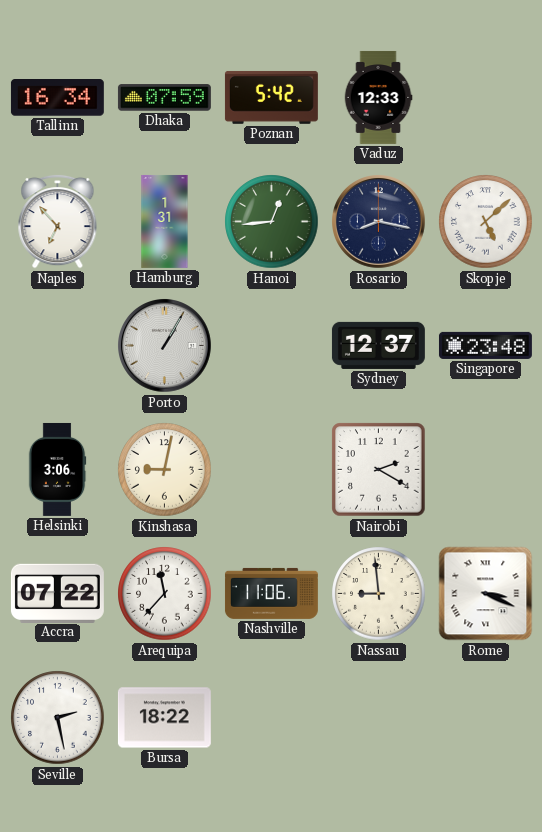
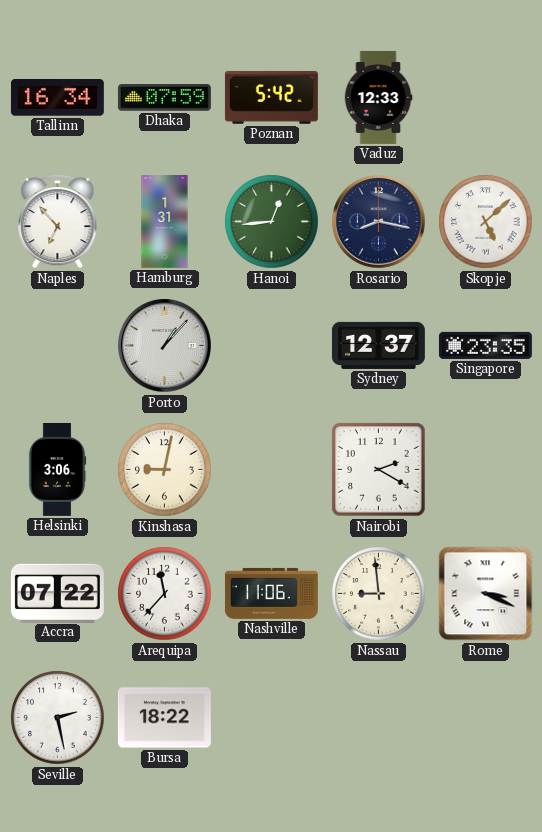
Porto: 1:05 -> 1:07
Singapore: 23:48 -> 23:35
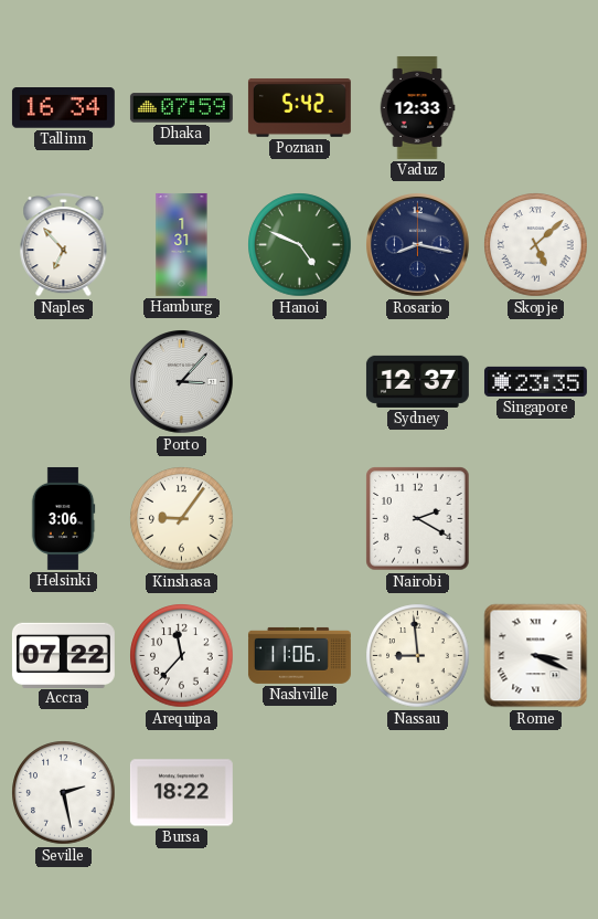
Hanoi: 12:44 -> 4:49
Porto: 1:07 -> 3:07
Kinshasa: 9:02 -> 9:06
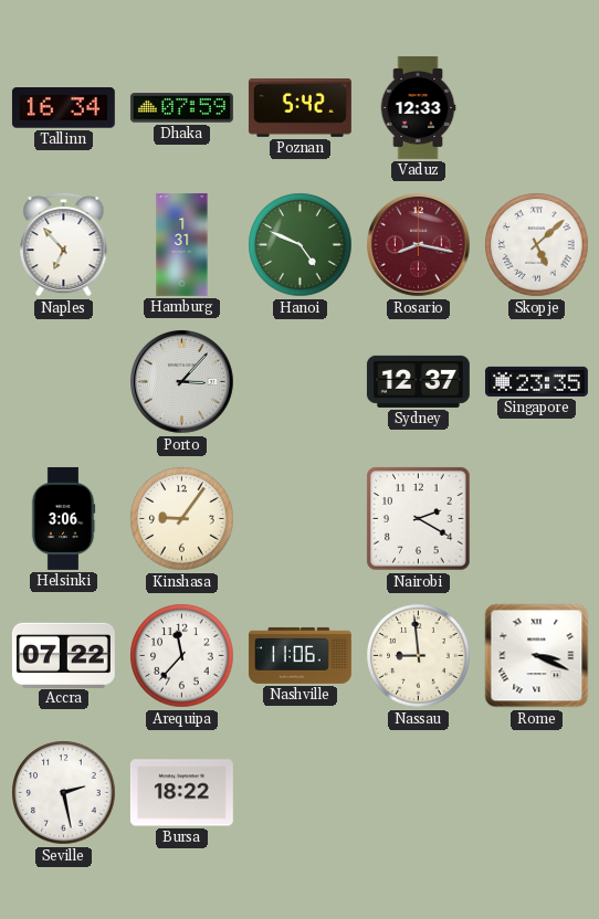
Rosario dial: navy -> burgundy
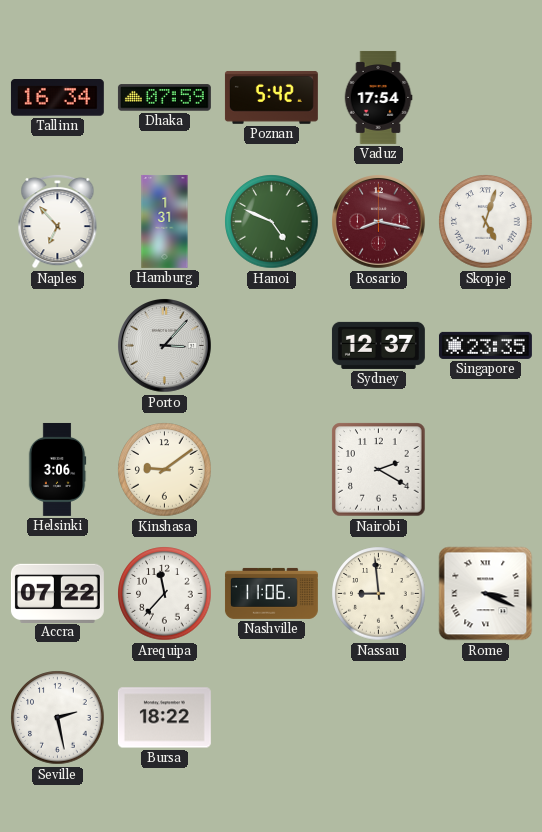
Vaduz: 12:33 -> 17:54
Skopje: 5:08 -> 5:03
Kinshasa: 9:06 -> 9:09
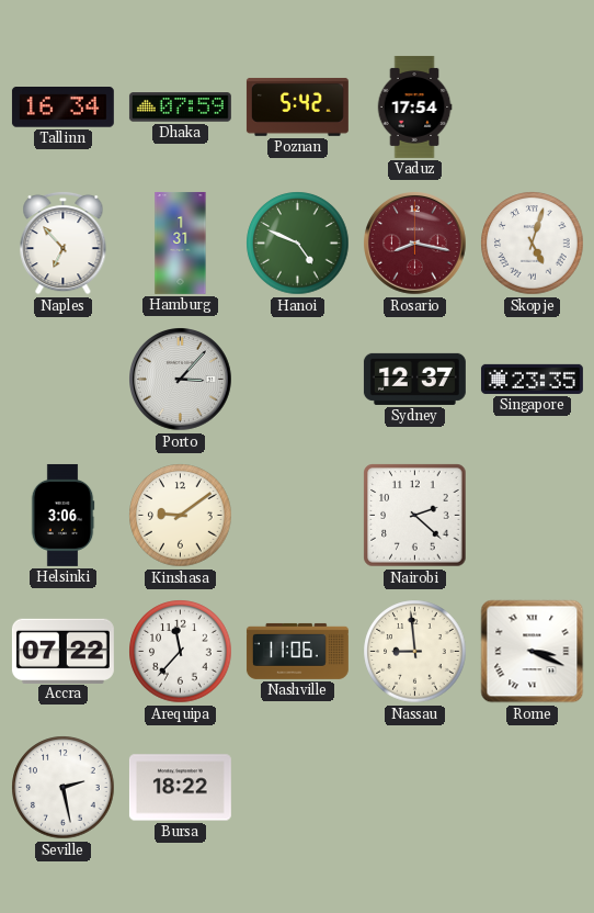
Nairobi: 2:20 -> 2:22
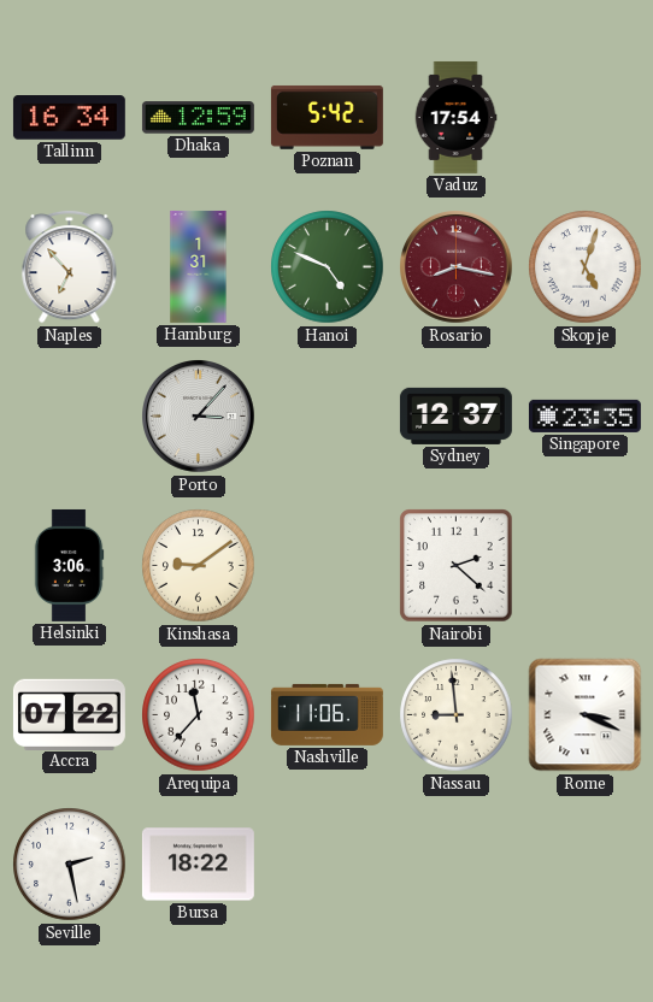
Dhaka: 07:59 -> 12:59
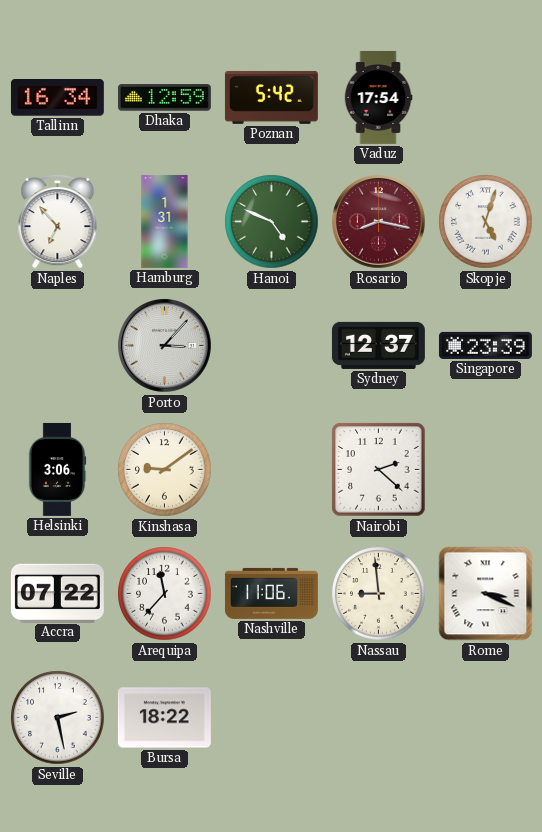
Singapore: 23:35 -> 23:39
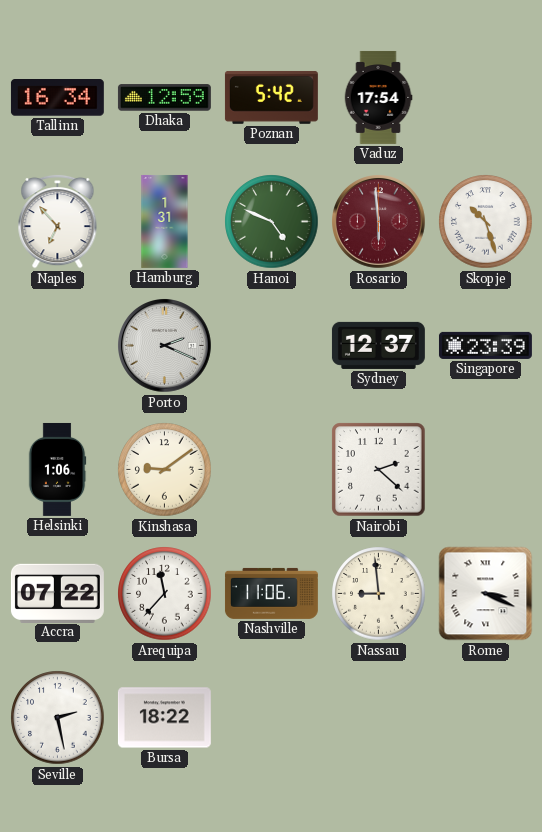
Rosario: 8:17 -> 5:59
Skopje: 5:03 -> 10:27
Porto: 3:07 -> 2:19
Helsinki: 3:06 -> 1:06
